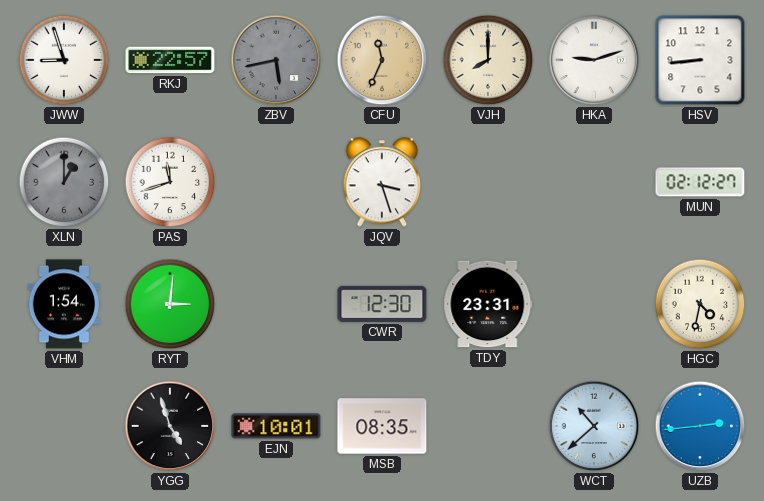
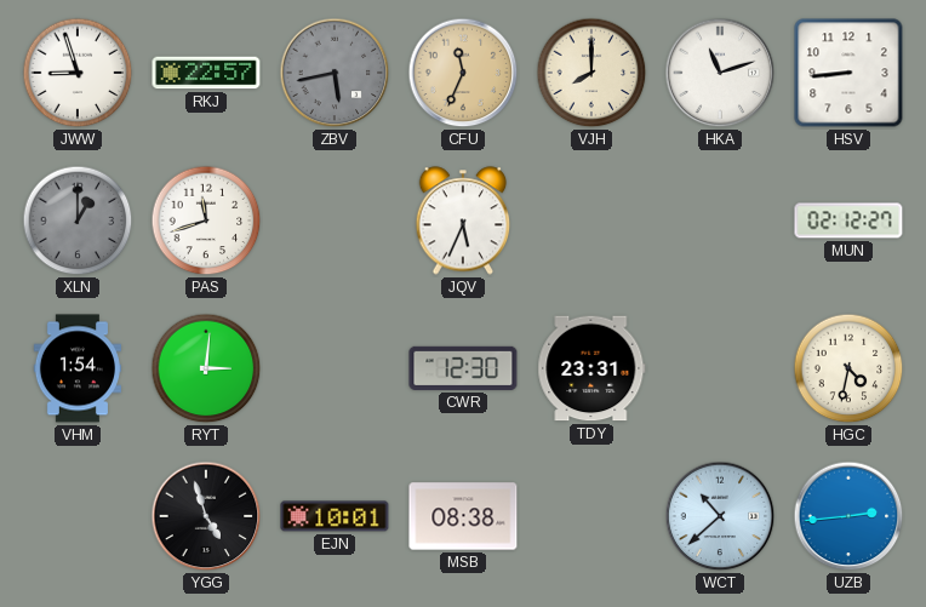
HKA: 9:12 -> 11:12
JQV: 3:27 -> 5:34
MSB: 08:35 -> 08:38
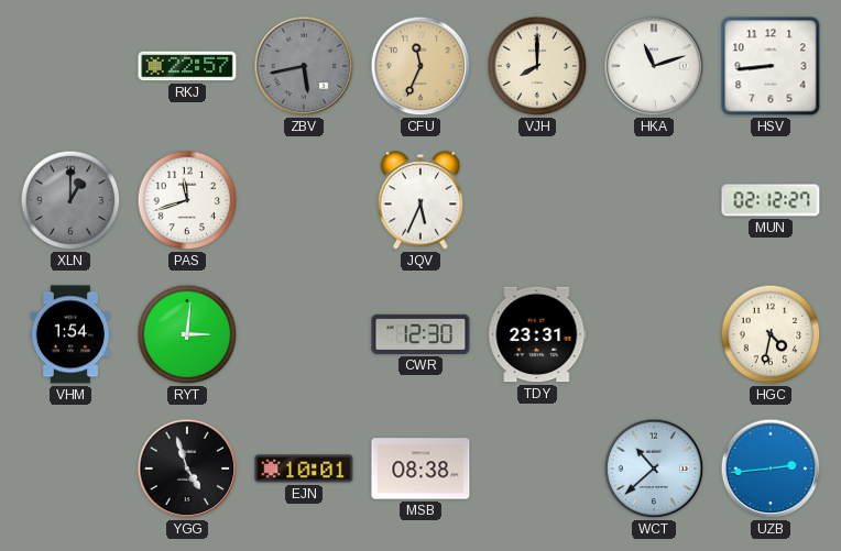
JWW: 8:57 -> none
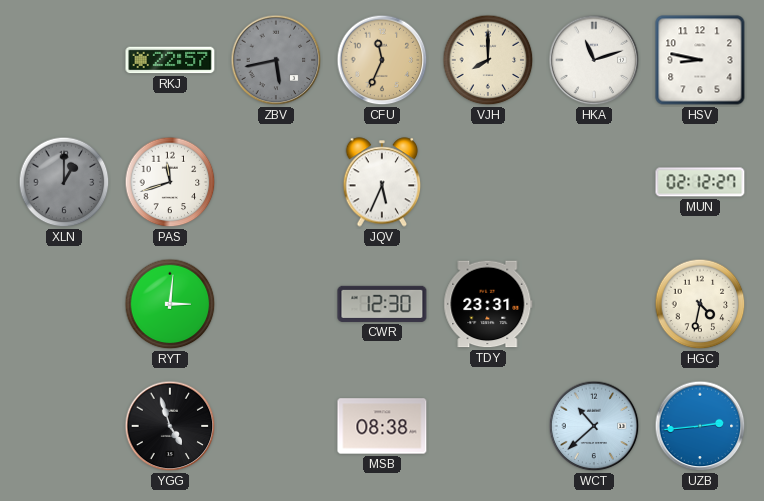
HSV: 8:44 -> 8:47
VHM: 1:54 -> none
EJN: 10:01 -> none
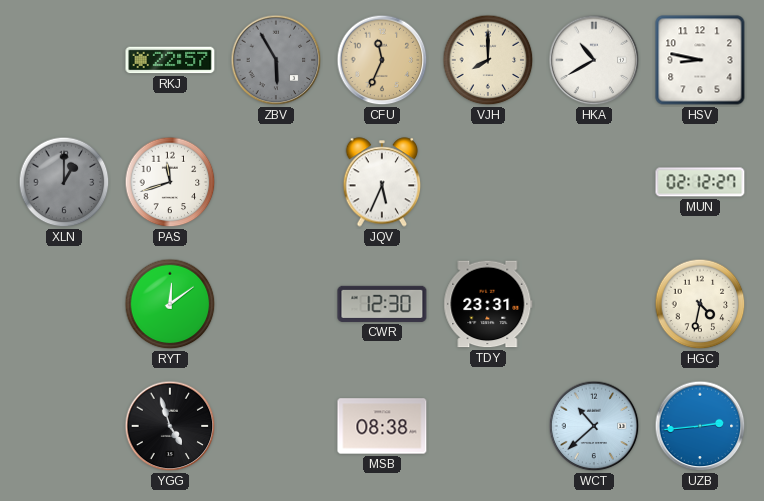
ZBV: 5:43 -> 5:55
HKA: 11:12 -> 10:40
RYT: 3:01 -> 12:09
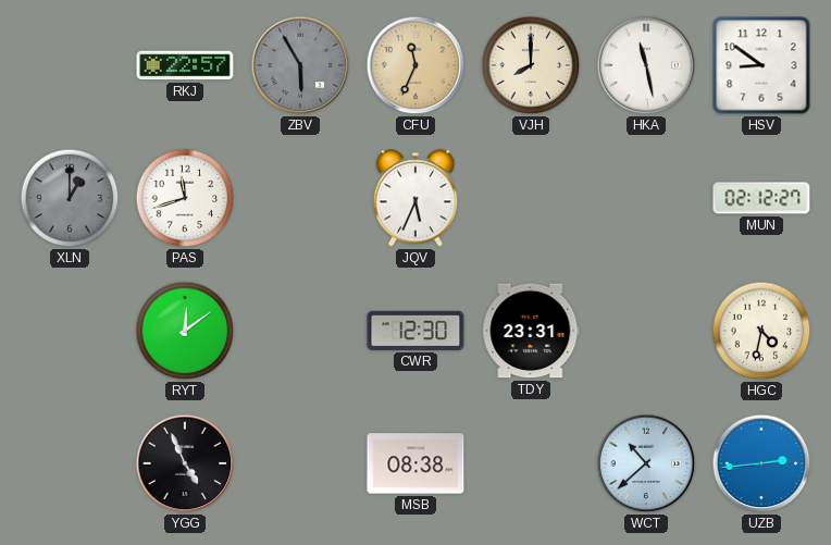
HKA: 10:40 -> 11:28
HSV: 8:47 -> 8:51
YGG: 4:57 -> 4:56
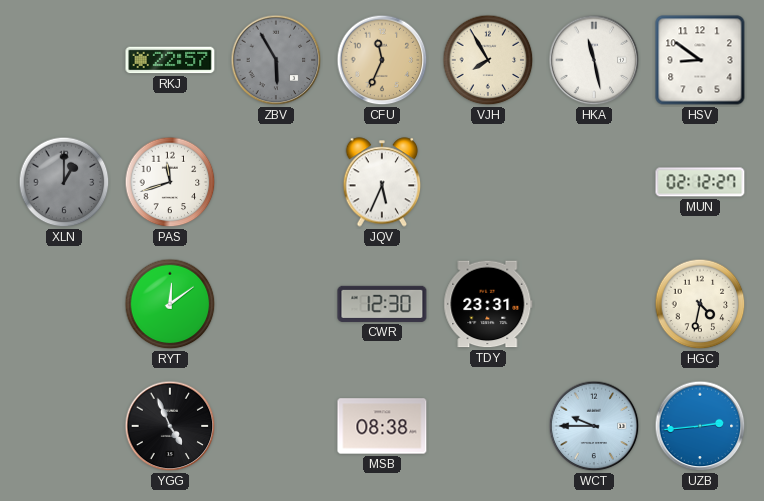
VJH: 8:00 -> 7:55
WCT: 10:38 -> 9:45
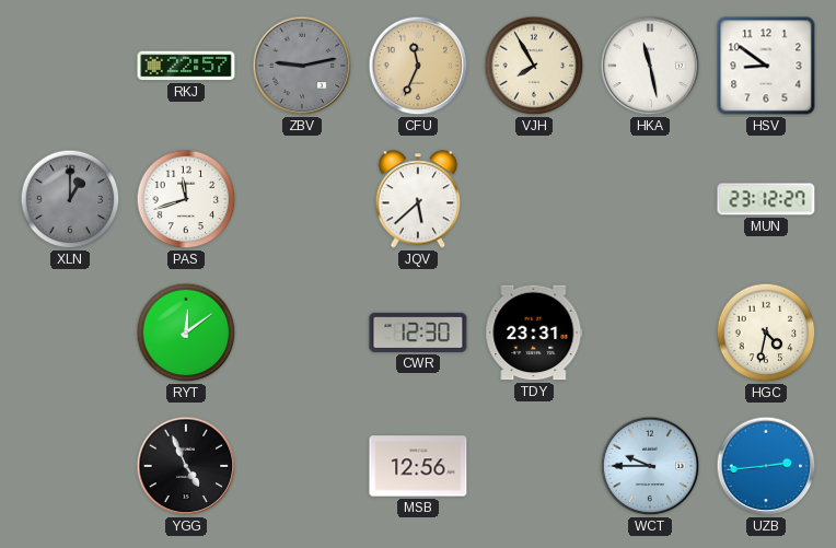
ZBV: 5:55 -> 9:13
JQV: 5:34 -> 5:38
MUN: 02:12 -> 23:12
MSB: 08:38 -> 12:56
